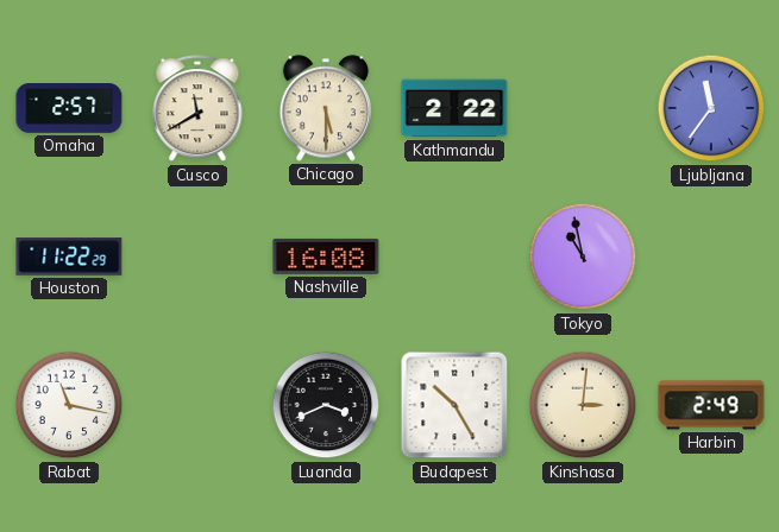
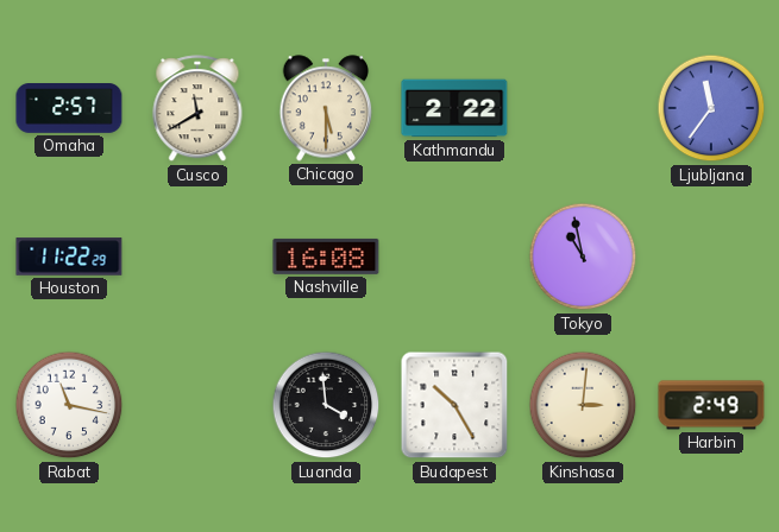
Luanda: 3:41 -> 3:59
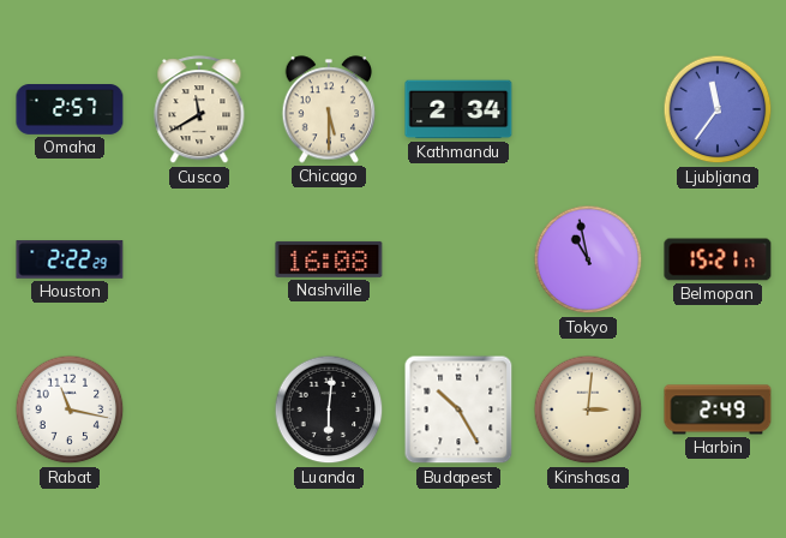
Kathmandu: 2:22 -> 2:34
Houston: 11:22 -> 2:22
Belmopan: none -> 15:21
Luanda: 3:59 -> 6:01
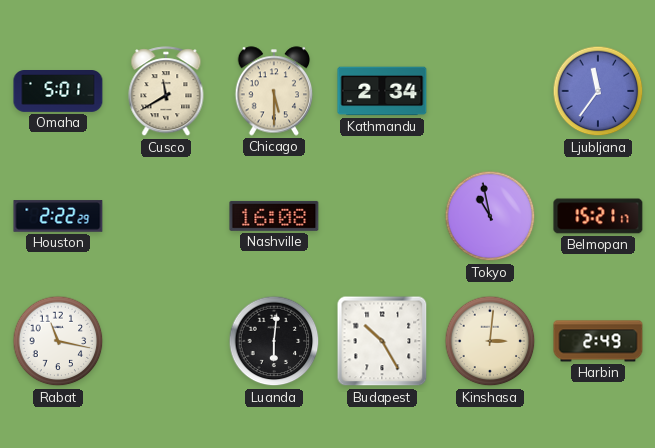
Omaha: 2:57 -> 5:01
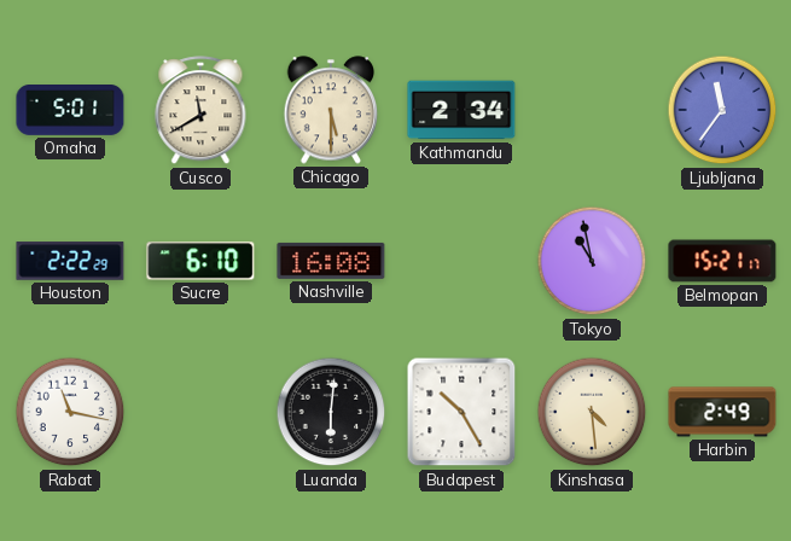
Sucre: none -> 6:10
Kinshasa: 3:01 -> 4:29
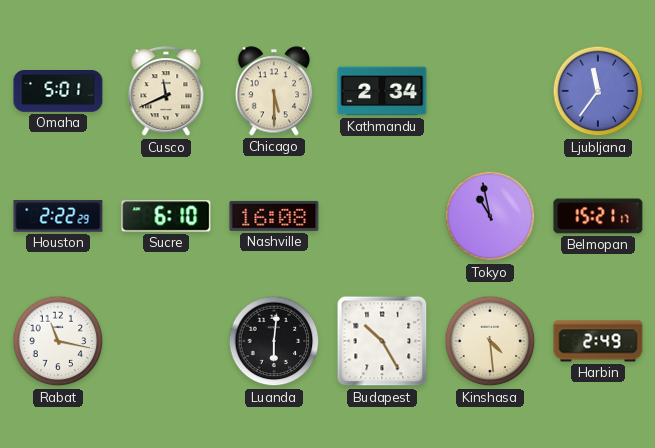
Cusco: 11:40 -> 11:41
